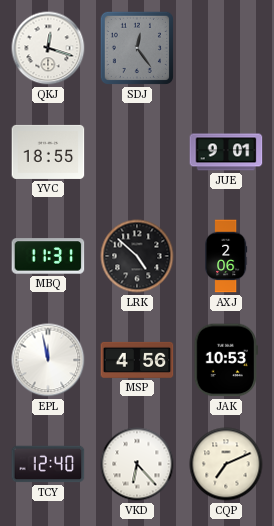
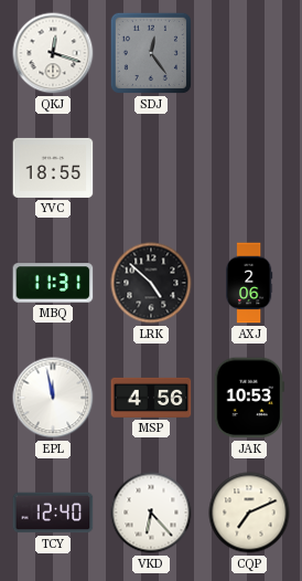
JUE: 9:01 -> none
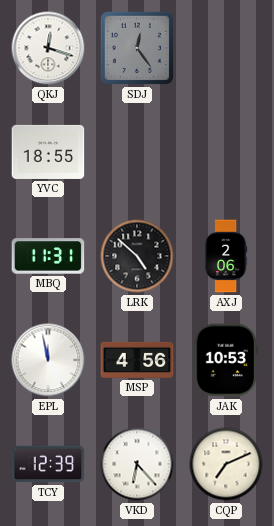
TCY: 12:40 -> 12:39
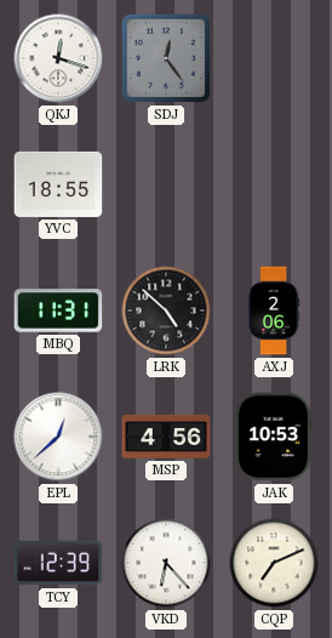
EPL: 11:58 -> 12:38
